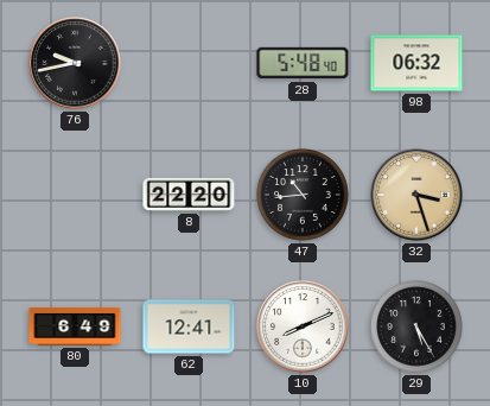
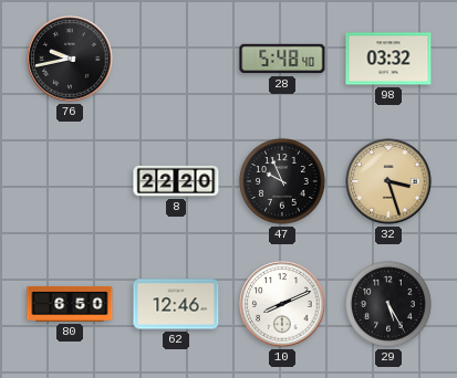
98: 06:32 -> 03:32
47: 10:44 -> 9:56
80: 6:49 -> 6:50
62: 12:41 -> 12:46
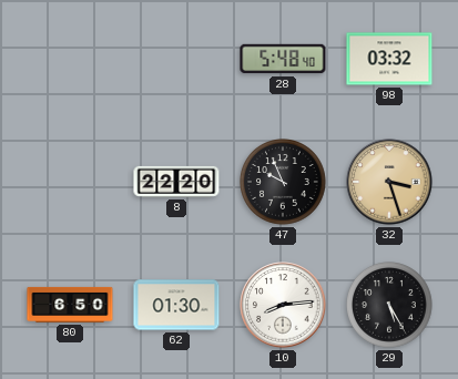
76: 9:43 -> none
62: 12:46 -> 01:30
10: 8:11 -> 8:14
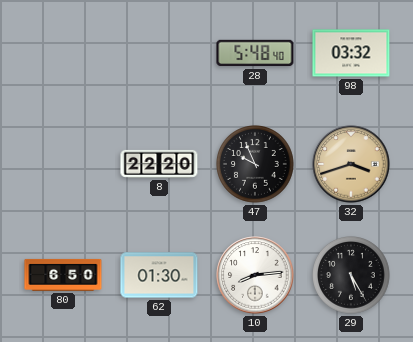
32: 3:27 -> 3:42
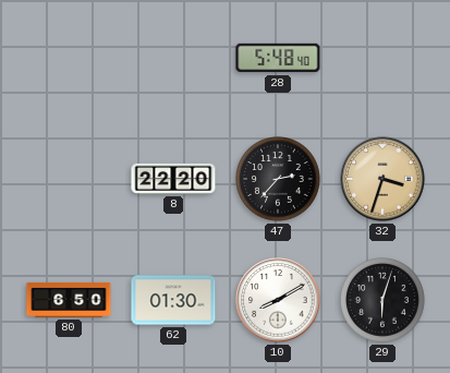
98: 03:32 -> none
47: 9:56 -> 2:37
32: 3:42 -> 3:33
10: 8:14 -> 8:10
29: 5:25 -> 6:03
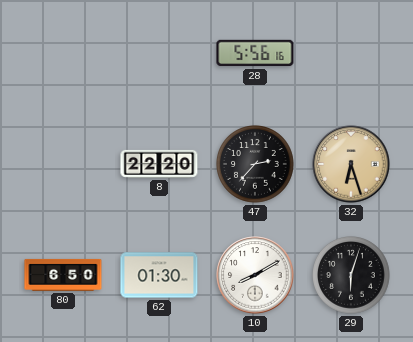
28: 5:48 -> 5:56
32: 3:33 -> 6:27
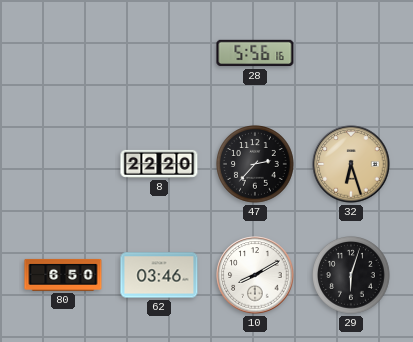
62: 01:30 -> 03:46
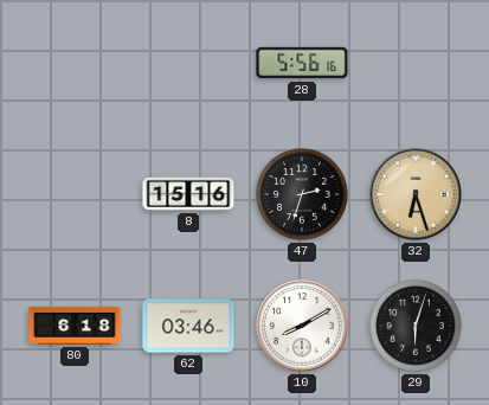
8: 22:20 -> 15:16
47: 2:37 -> 2:33
80: 6:50 -> 6:18
